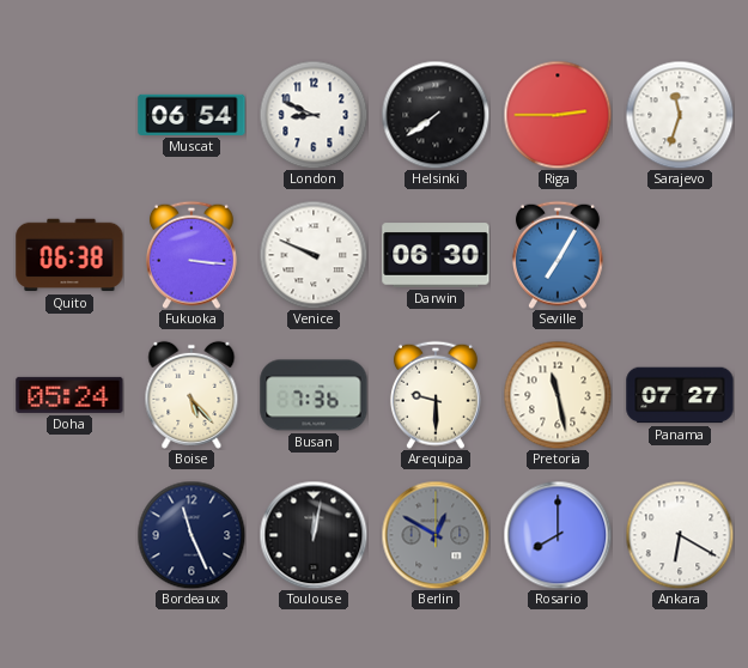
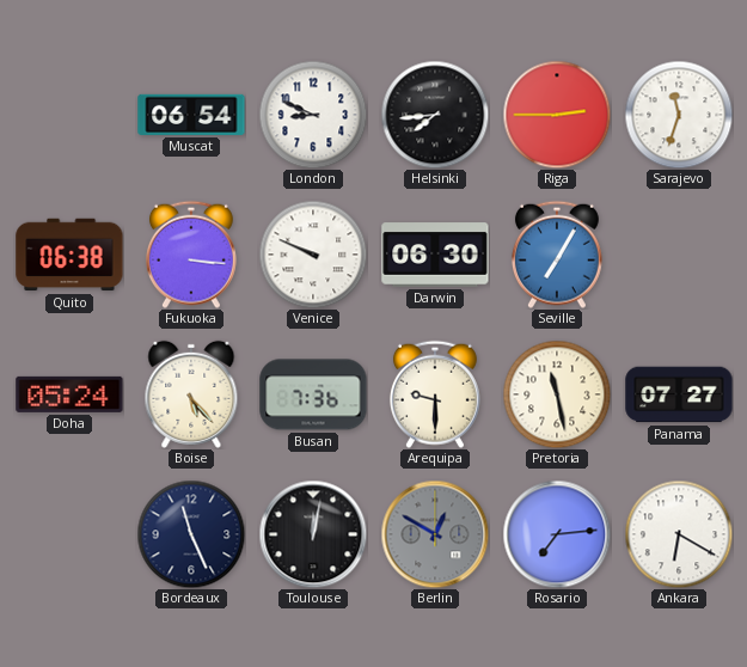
Helsinki: 7:39 -> 7:44
Rosario: 8:00 -> 7:14
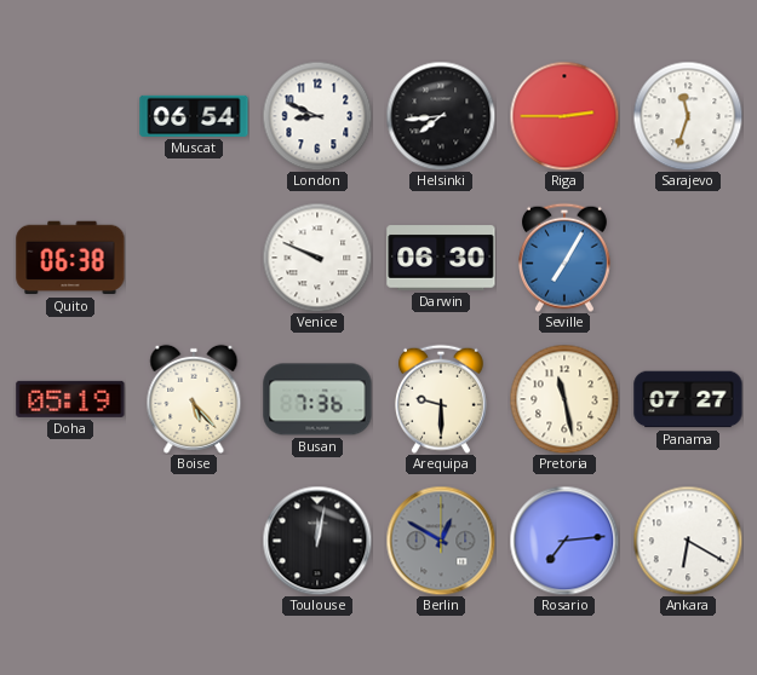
Fukuoka: 3:16 -> none
Doha: 05:24 -> 05:19
Bordeaux: 11:26 -> none
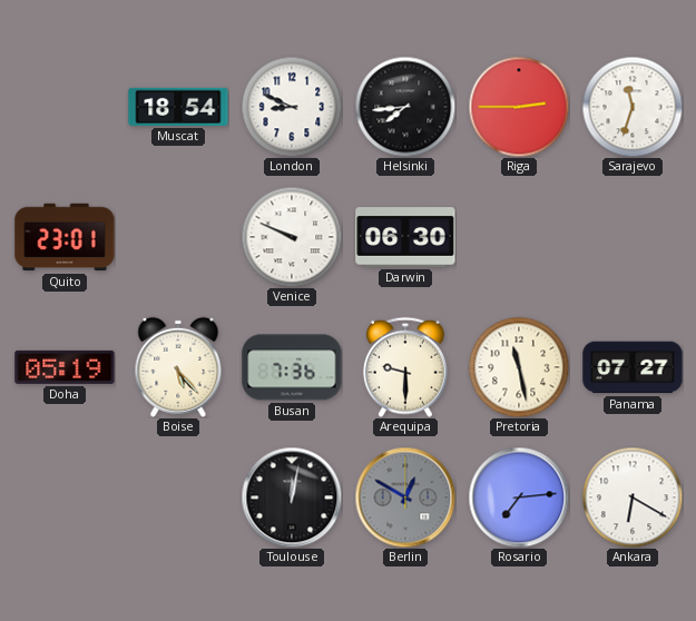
Muscat: 06:54 -> 18:54
Quito: 06:38 -> 23:01
Seville: 7:05 -> none
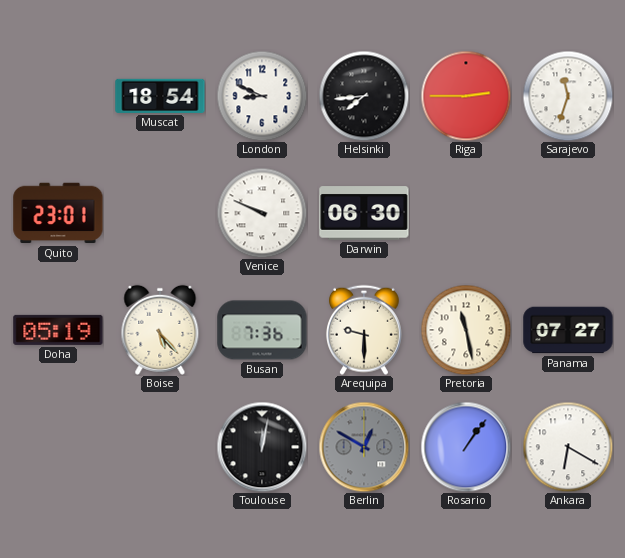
Rosario: 7:14 -> 1:06
